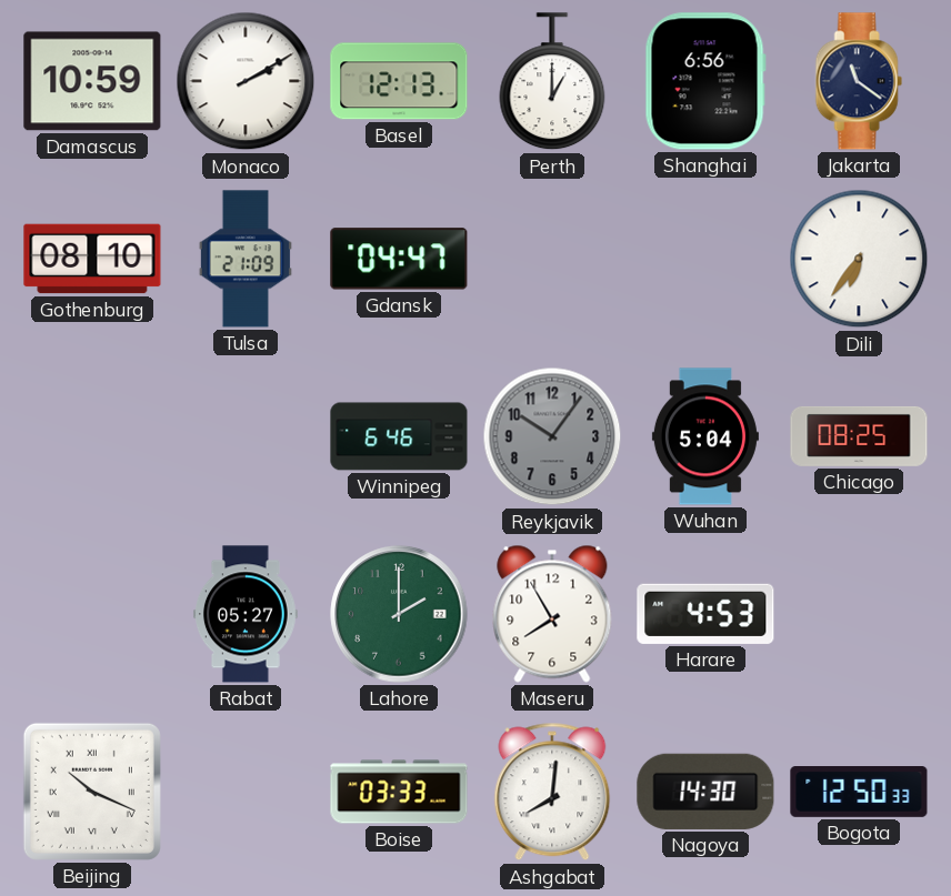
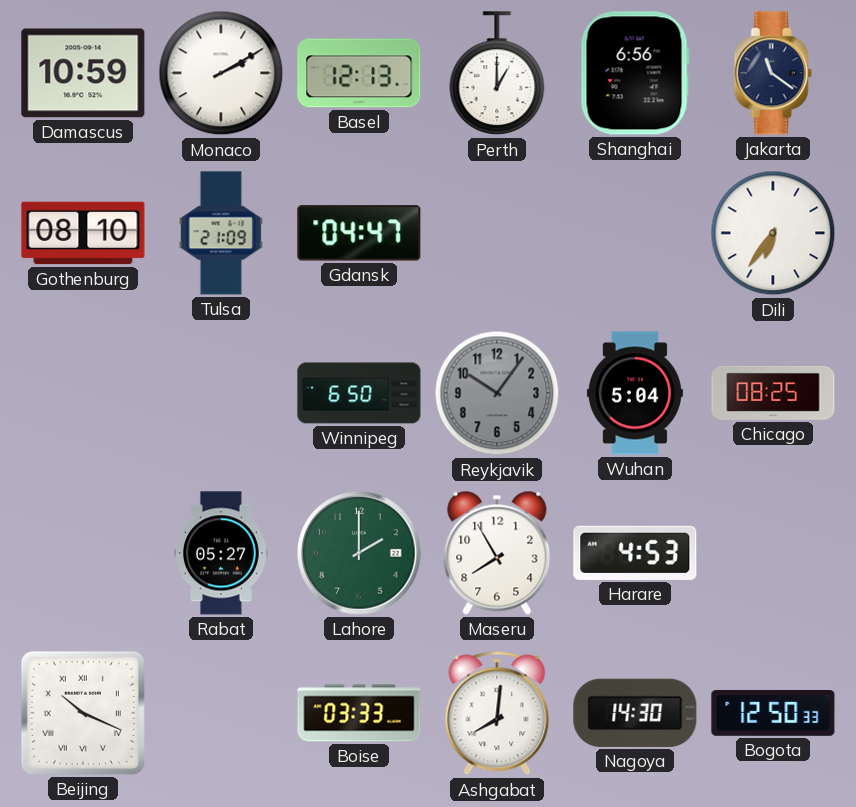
Winnipeg: 6:46 -> 6:50
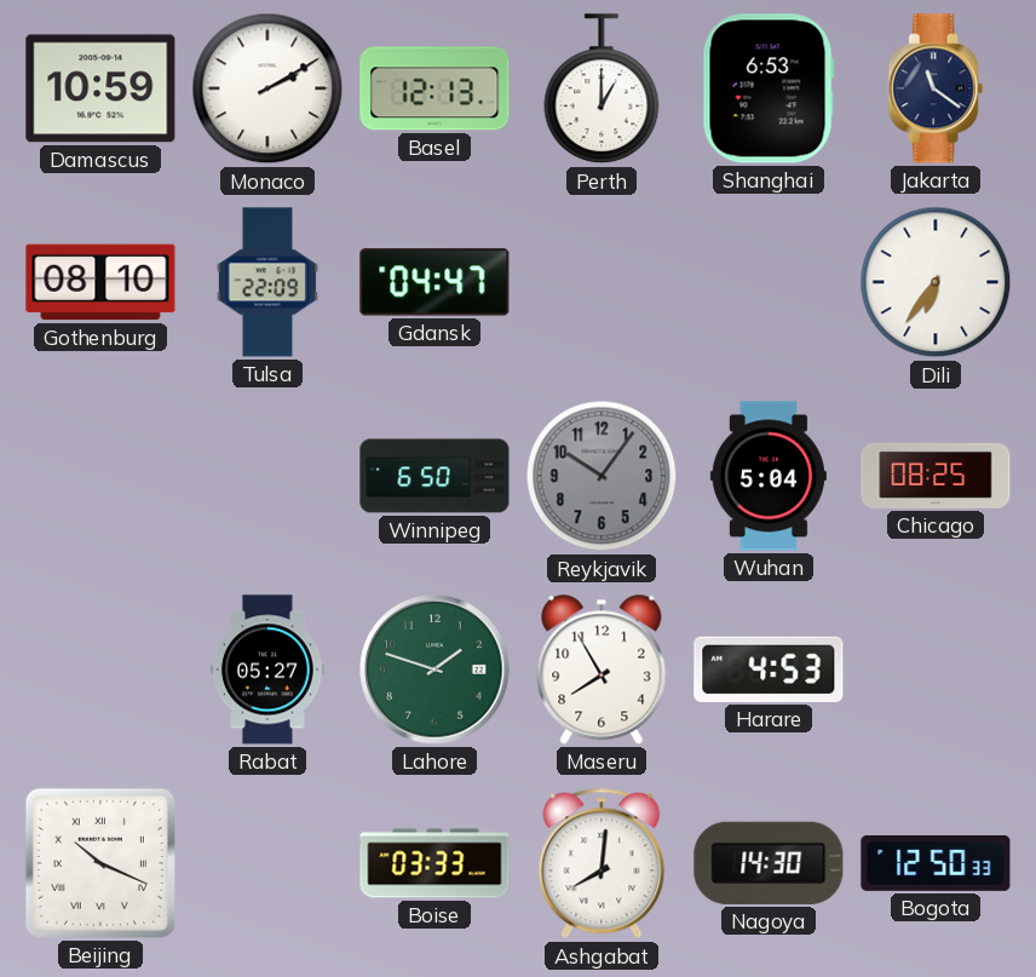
Shanghai: 6:56 -> 6:53
Tulsa: 21:09 -> 22:09
Lahore: 2:00 -> 1:48
